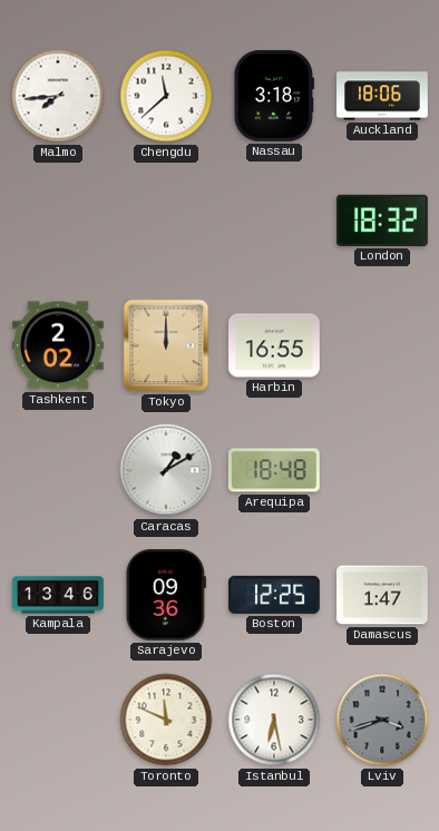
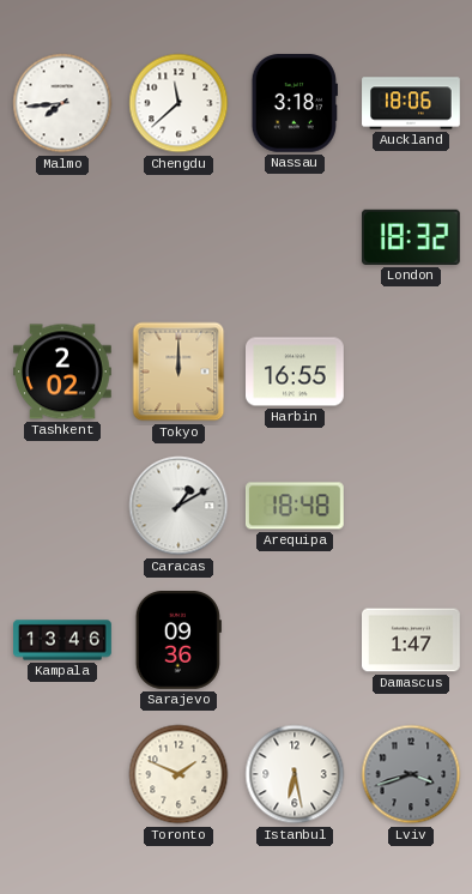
Boston: 12:25 -> none
Toronto: 11:49 -> 1:49
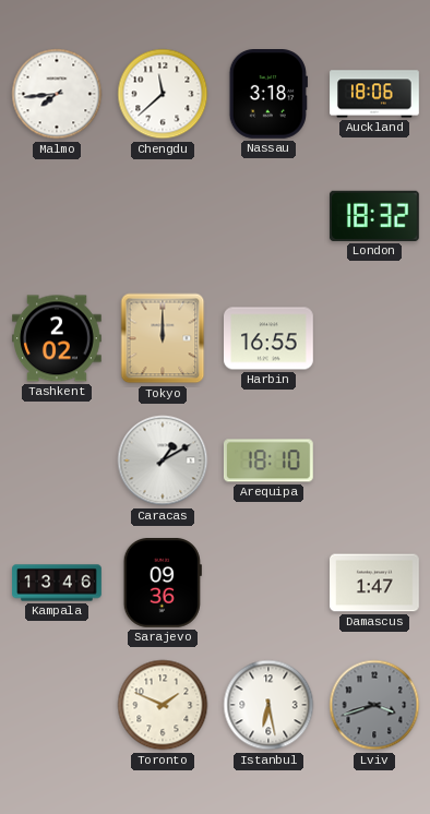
Arequipa: 18:48 -> 18:10
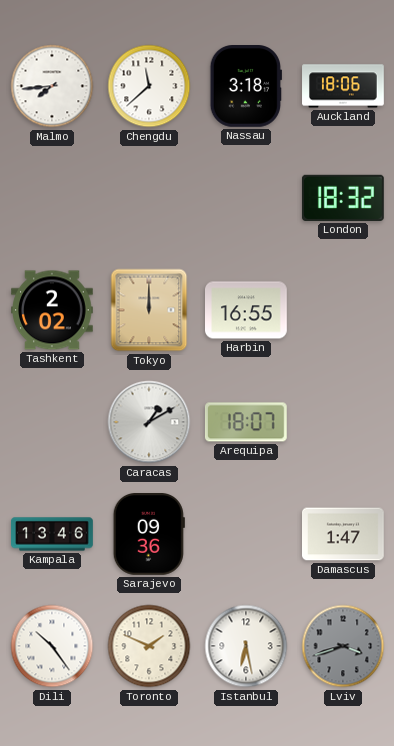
Arequipa: 18:10 -> 18:07
Dili: none -> 10:24
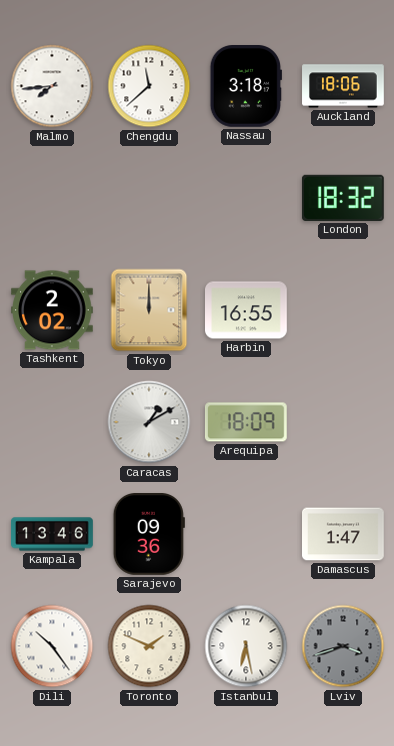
Arequipa: 18:07 -> 18:09
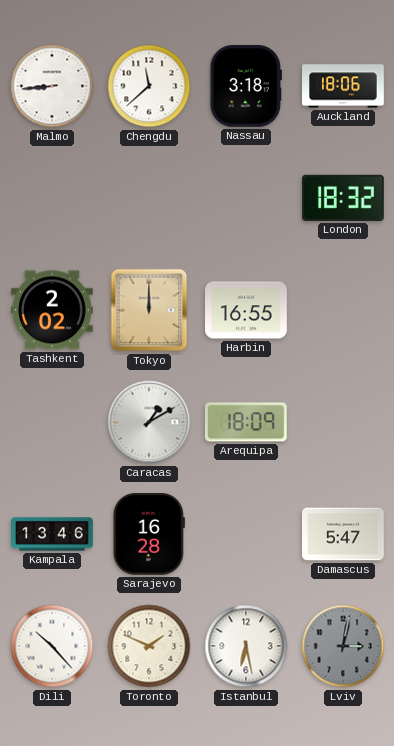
Malmo: 7:44 -> 8:44
Sarajevo: 09:36 -> 16:28
Damascus: 1:47 -> 5:47
Dili: 10:24 -> 10:23
Lviv: 3:42 -> 3:02
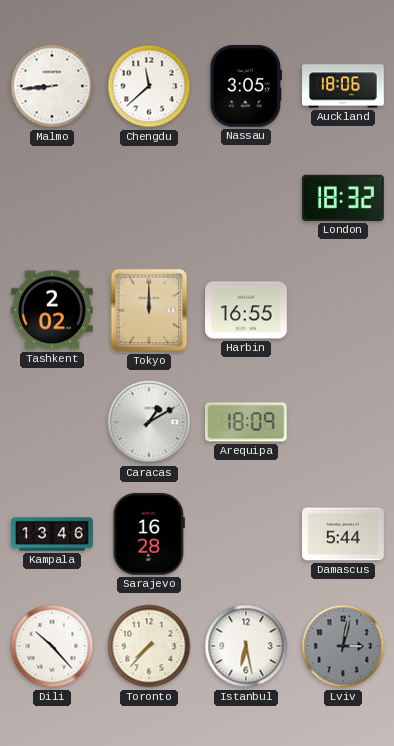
Nassau: 3:18 -> 3:05
Damascus: 5:47 -> 5:44
Toronto: 1:49 -> 7:37
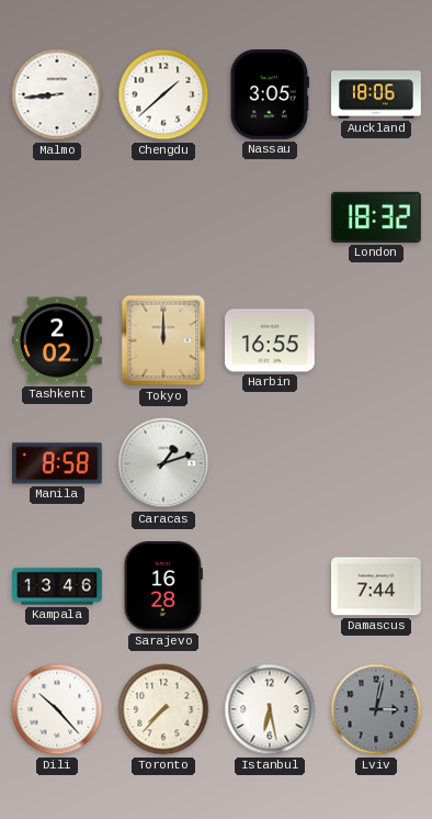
Chengdu: 11:38 -> 1:38
Manila: none -> 8:58
Caracas: 1:10 -> 1:12
Arequipa: 18:09 -> none
Damascus: 5:44 -> 7:44
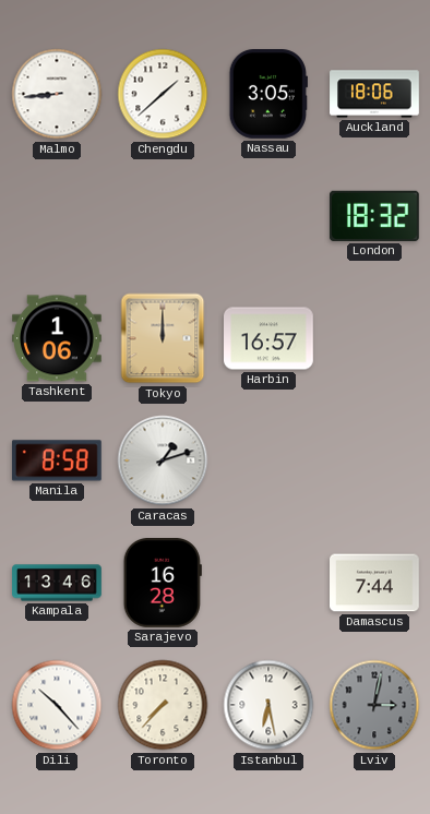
Tashkent: 2:02 -> 1:06
Harbin: 16:55 -> 16:57
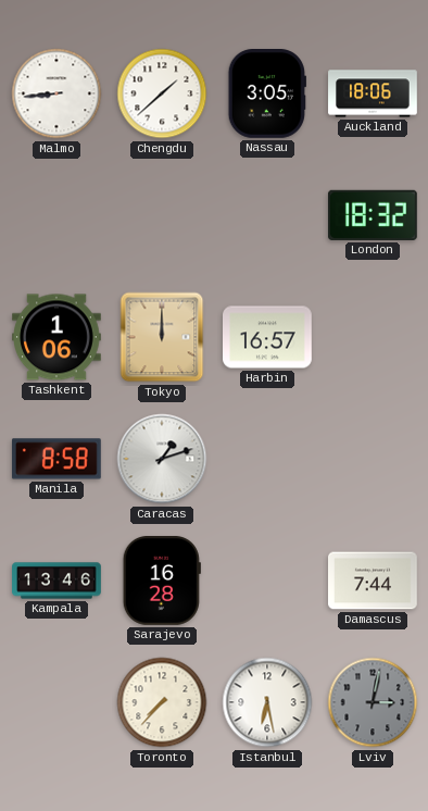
Dili: 10:23 -> none
